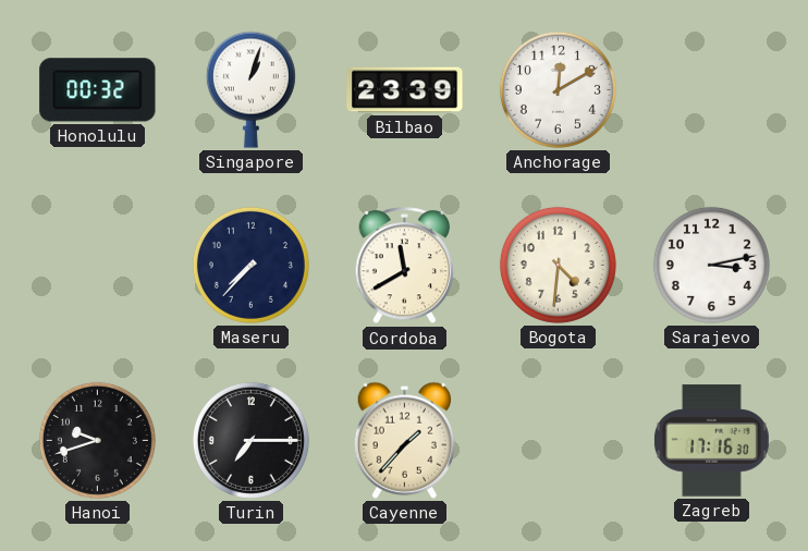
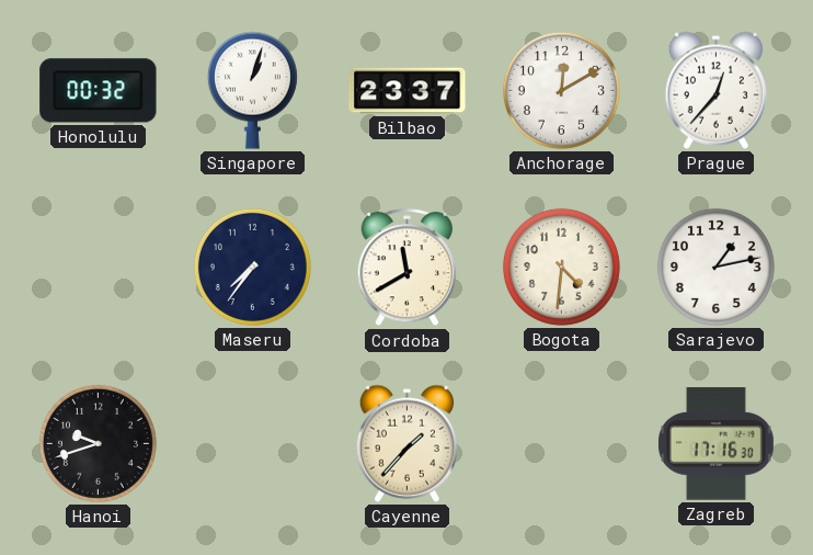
Bilbao: 23:39 -> 23:37
Prague: none -> 12:37
Maseru: 7:37 -> 7:36
Sarajevo: 3:13 -> 1:13
Turin: 7:15 -> none
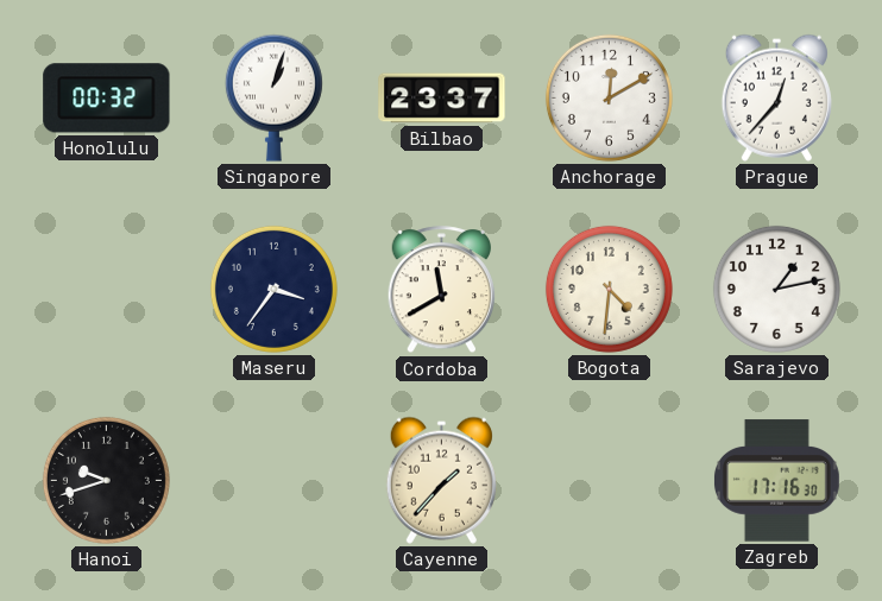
Maseru: 7:36 -> 3:36
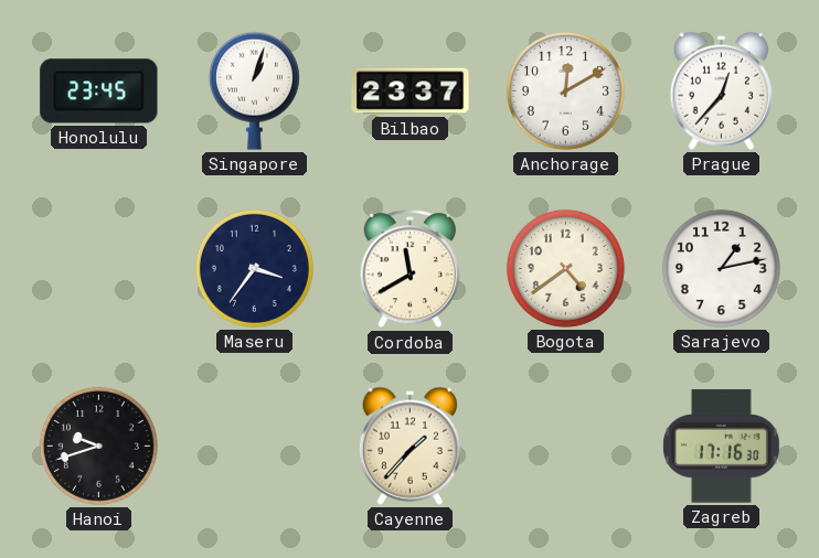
Honolulu: 00:32 -> 23:45
Bogota: 4:31 -> 4:39
